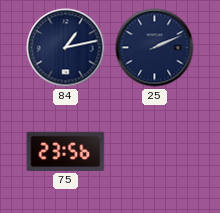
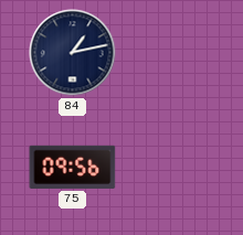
25: 2:11 -> none
75: 23:56 -> 09:56
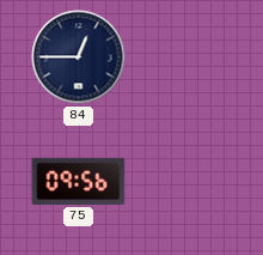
84: 1:13 -> 12:45
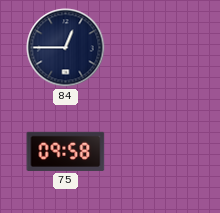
75: 09:56 -> 09:58
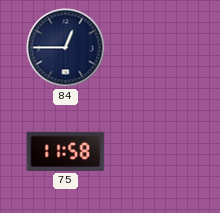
75: 09:58 -> 11:58
